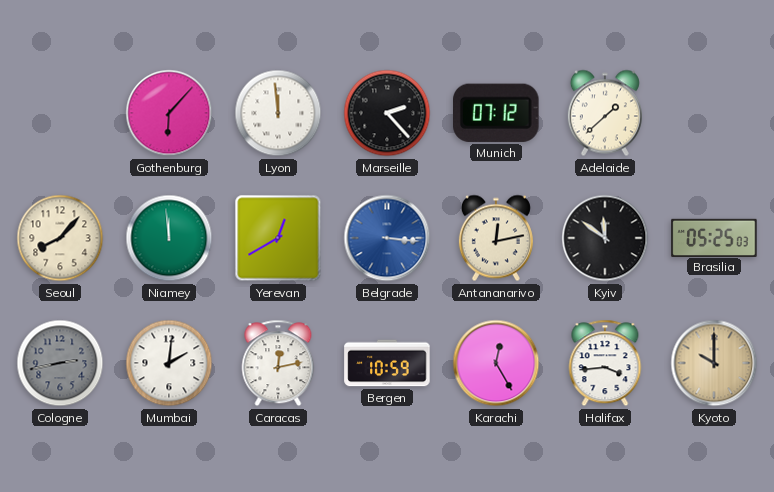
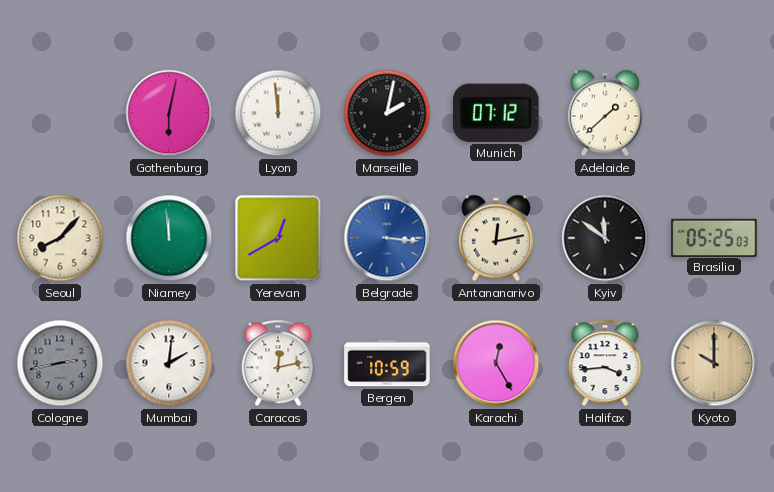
Gothenburg: 6:07 -> 6:02
Marseille: 2:23 -> 2:02
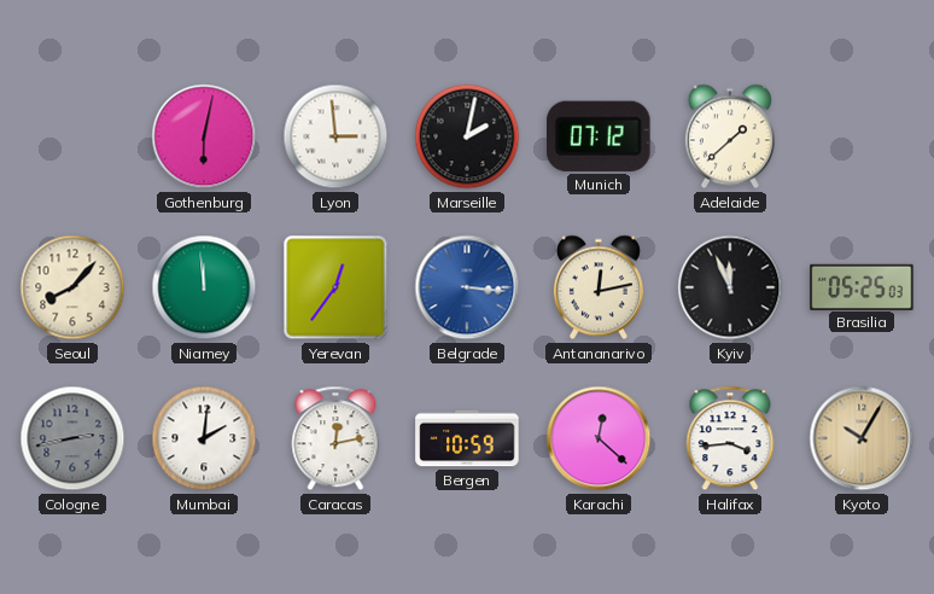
Lyon: 11:59 -> 2:59
Yerevan: 12:40 -> 12:36
Kyiv: 11:51 -> 11:56
Karachi: 12:25 -> 12:22
Kyoto: 10:00 -> 10:05
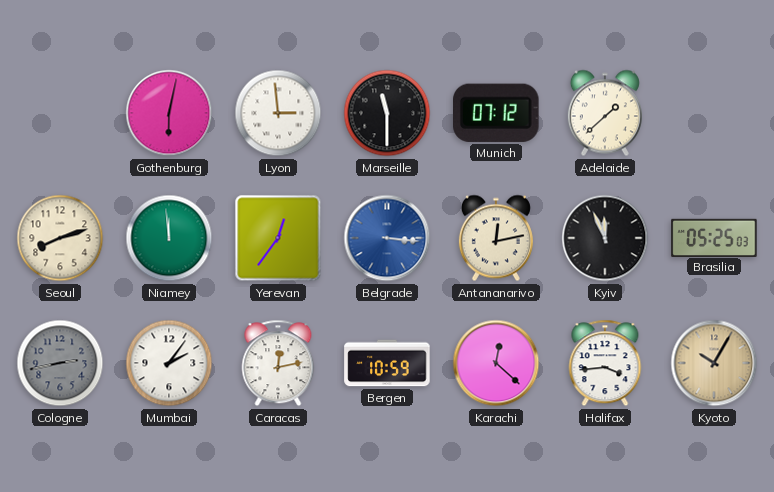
Marseille: 2:02 -> 11:30
Seoul: 8:07 -> 8:12
Mumbai: 2:01 -> 2:06
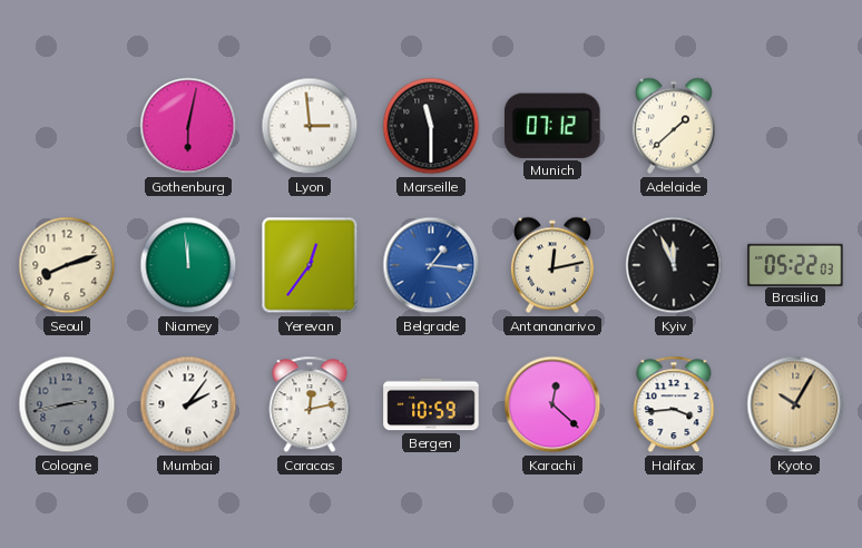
Belgrade: 3:16 -> 1:16
Brasilia: 05:25 -> 05:22
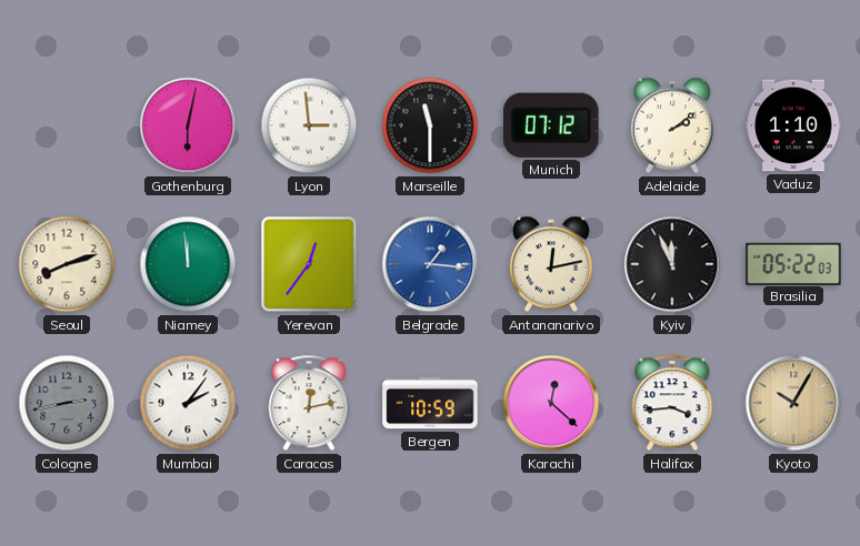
Adelaide: 1:38 -> 2:09
Vaduz: none -> 1:10
